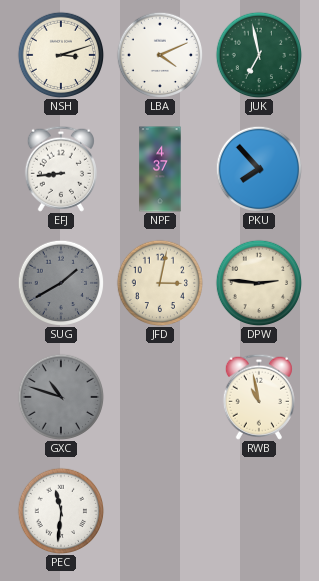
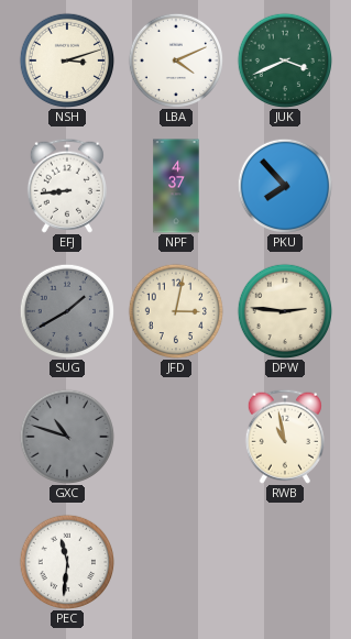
JUK: 6:58 -> 3:41
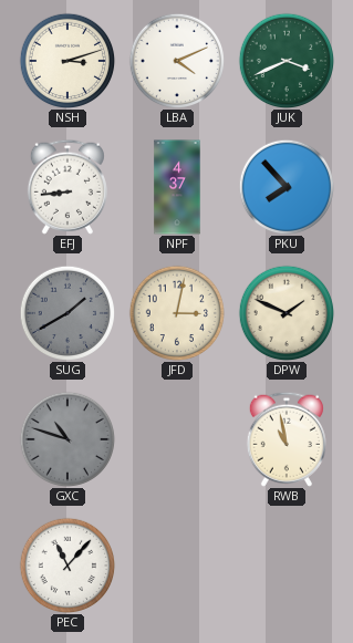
DPW: 2:46 -> 1:49
PEC: 11:31 -> 11:07
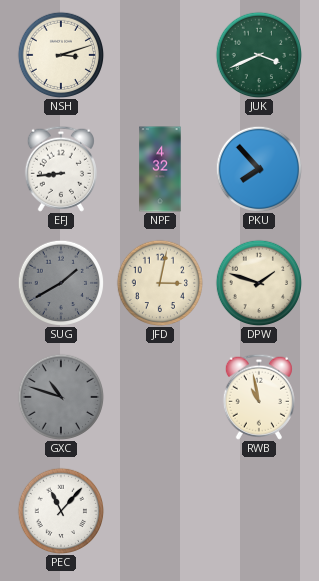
LBA: 4:11 -> none
NPF: 4:37 -> 4:32
DPW: 1:49 -> 1:48
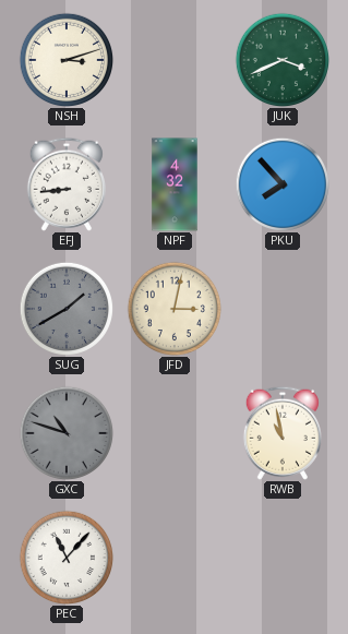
DPW: 1:48 -> none
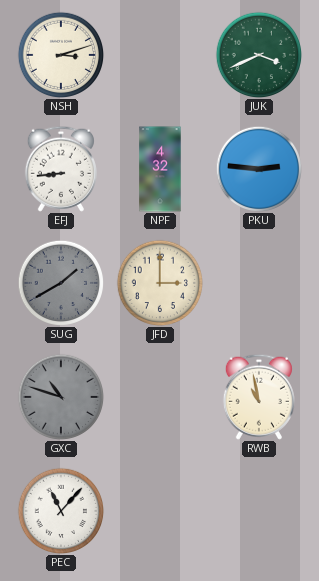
PKU: 7:53 -> 2:46
JFD: 3:02 -> 3:00
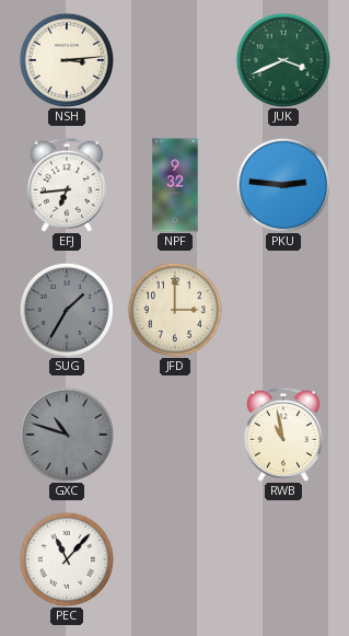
NSH: 3:12 -> 3:14
EFJ: 8:44 -> 6:44
NPF: 4:32 -> 9:32
SUG: 1:40 -> 1:35
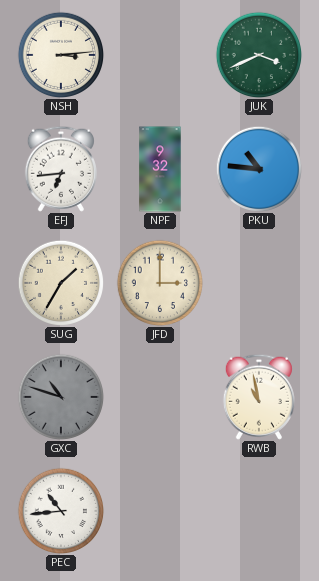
PKU: 2:46 -> 10:46
SUG dial: grey -> cream
PEC: 11:07 -> 10:44
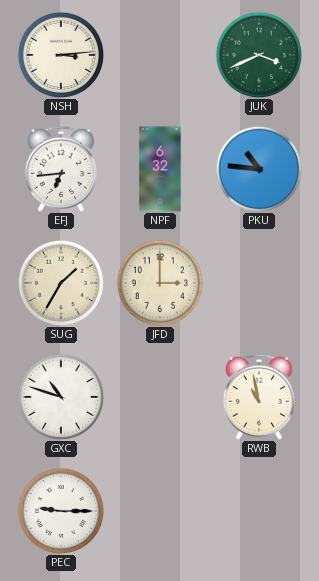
NPF: 9:32 -> 6:32
GXC dial: grey -> white
PEC: 10:44 -> 9:15
